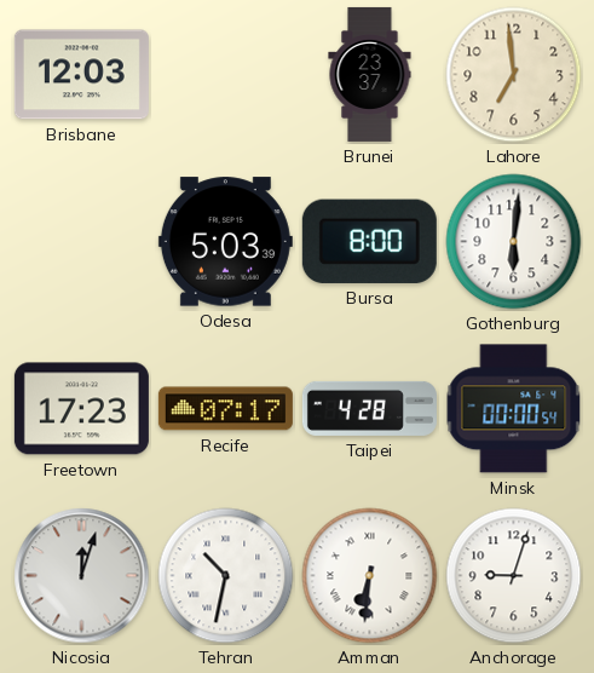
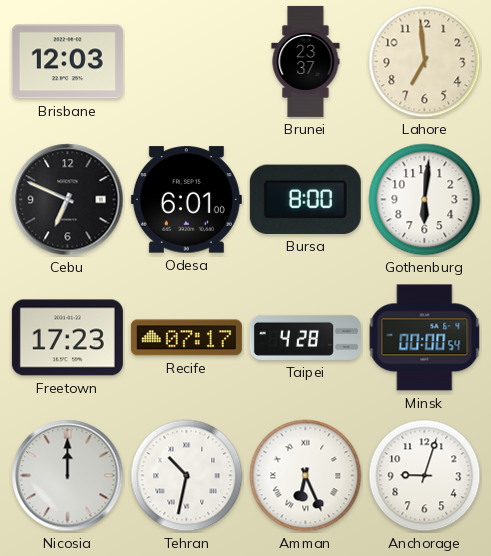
Cebu: none -> 6:49
Odesa: 5:03 -> 6:01
Nicosia: 12:03 -> 12:00
Amman: 6:31 -> 6:26
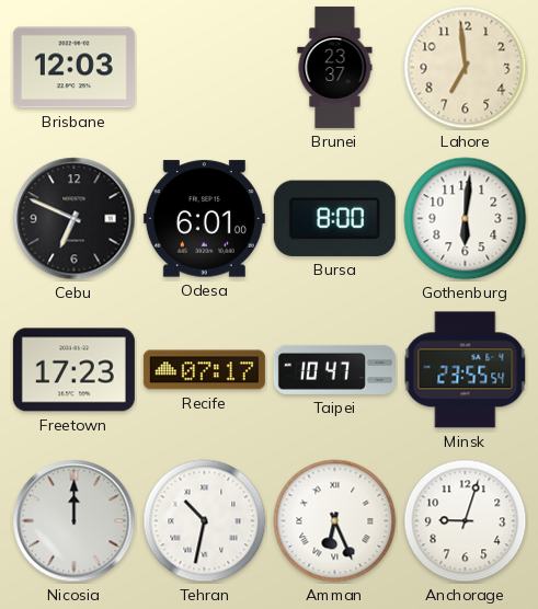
Taipei: 4:28 -> 10:47
Minsk: 00:00 -> 23:55
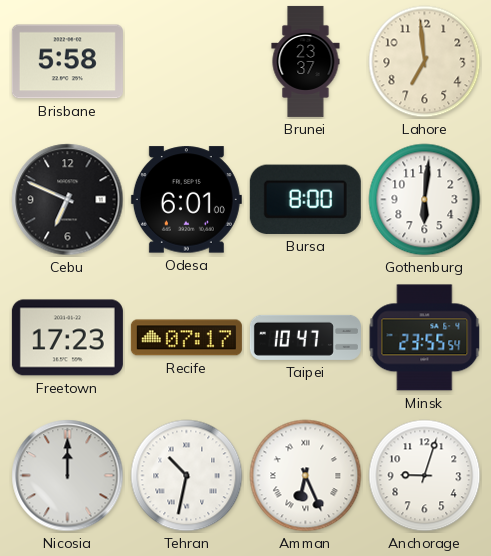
Brisbane: 12:03 -> 5:58
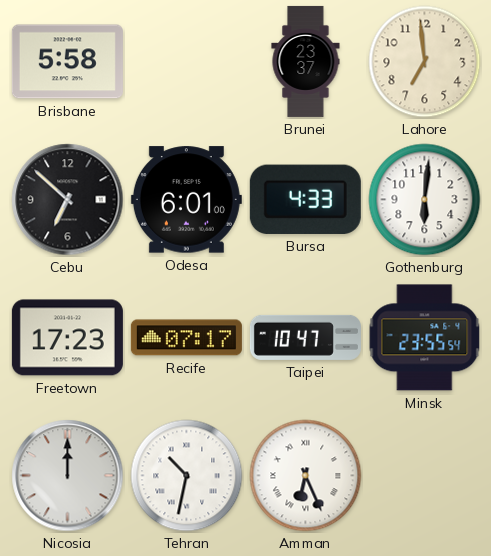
Cebu: 6:49 -> 6:52
Bursa: 8:00 -> 4:33
Anchorage: 9:03 -> none
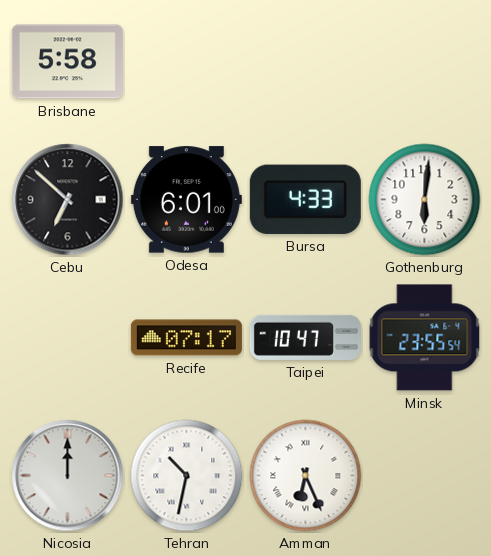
Brunei: 23:37 -> none
Lahore: 6:59 -> none
Freetown: 17:23 -> none
